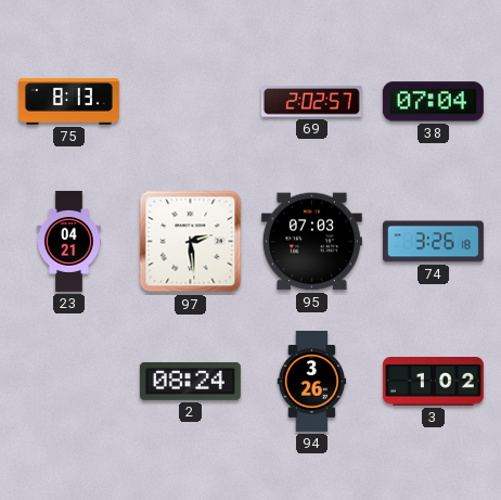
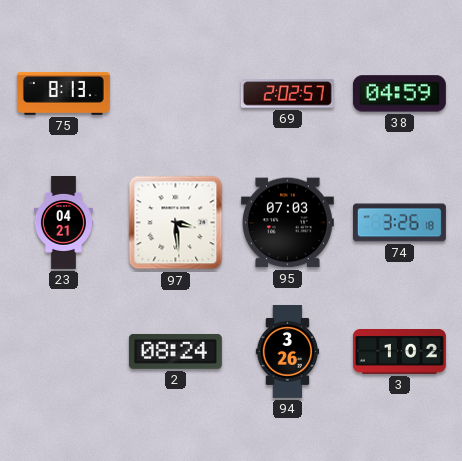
38: 07:04 -> 04:59
97: 2:29 -> 3:29
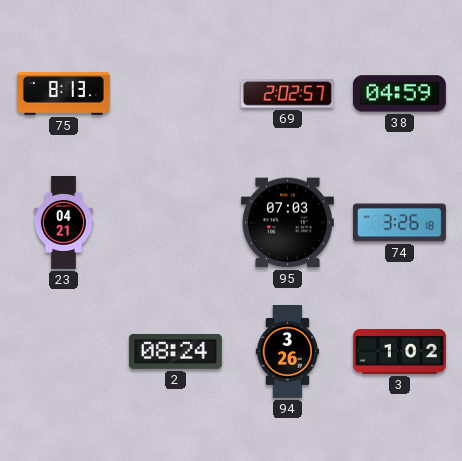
97: 3:29 -> none
